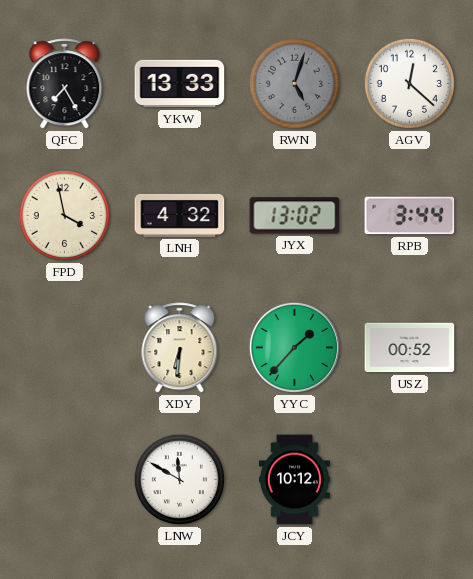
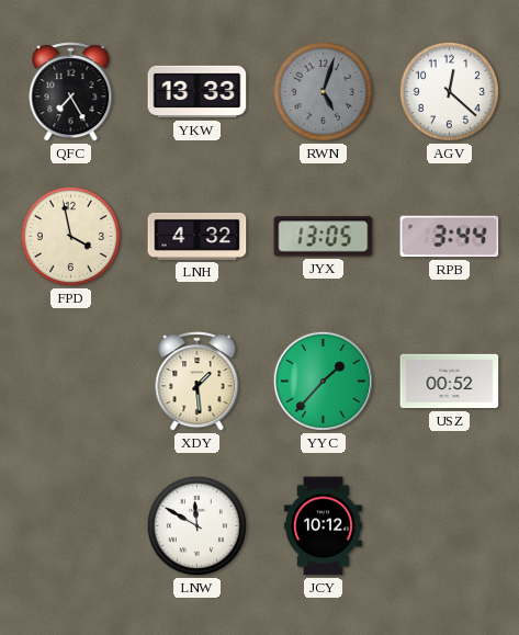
JYX: 13:02 -> 13:05
XDY: 6:31 -> 1:29
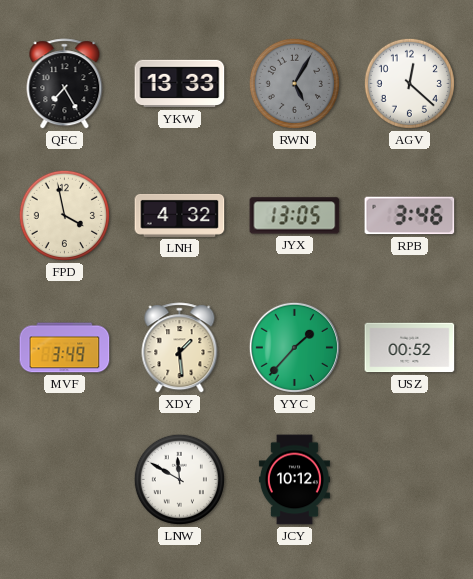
RWN: 5:03 -> 5:05
RPB: 3:44 -> 3:46
MVF: none -> 3:49
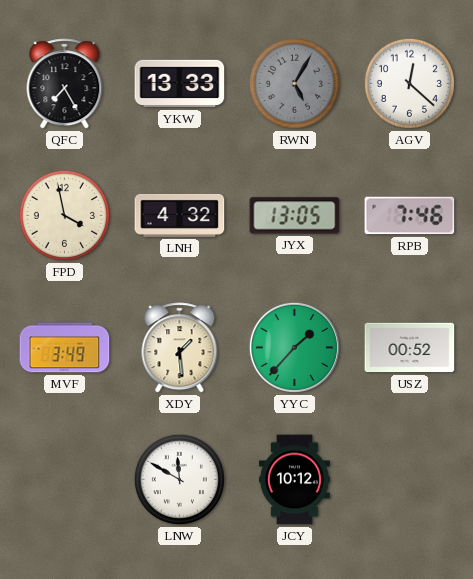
RPB: 3:46 -> 7:46
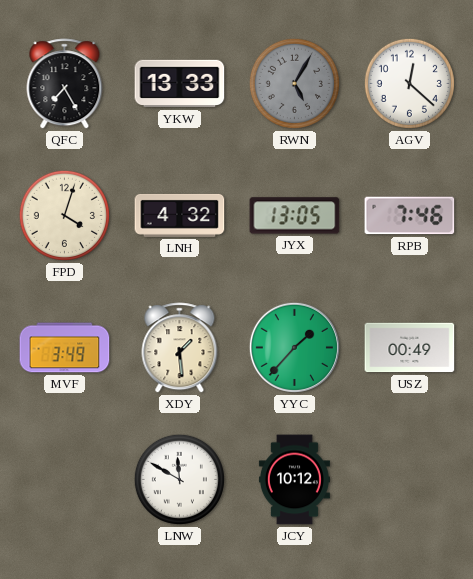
FPD: 3:58 -> 4:03
USZ: 00:52 -> 00:49
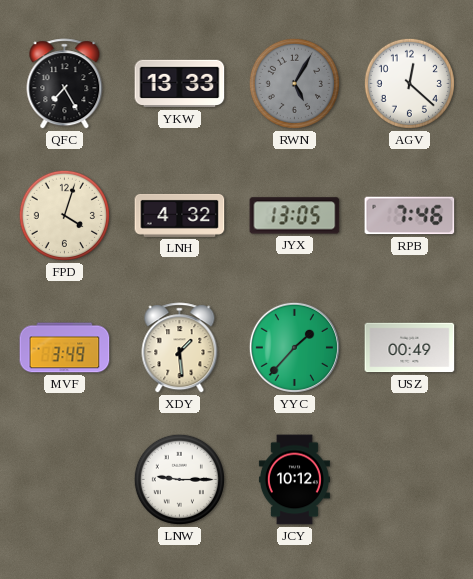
LNW: 11:50 -> 9:15
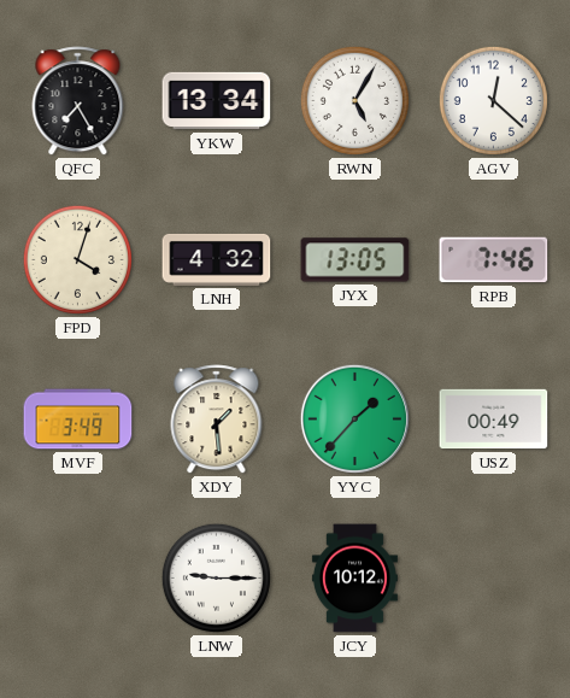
YKW: 13:33 -> 13:34
RWN dial: grey -> white
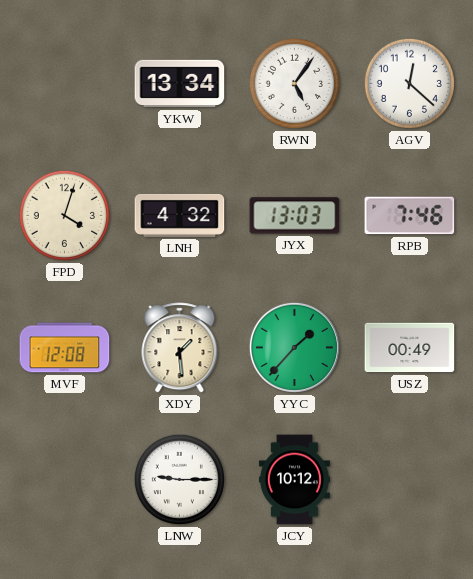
QFC: 7:25 -> none
RWN: 5:05 -> 5:06
JYX: 13:05 -> 13:03
MVF: 3:49 -> 12:08
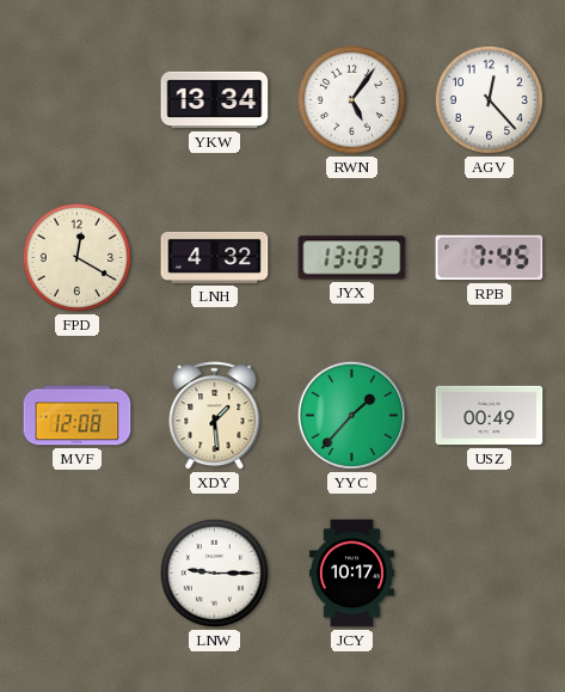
AGV: 12:22 -> 12:23
FPD: 4:03 -> 12:20
RPB: 7:46 -> 7:45
JCY: 10:12 -> 10:17
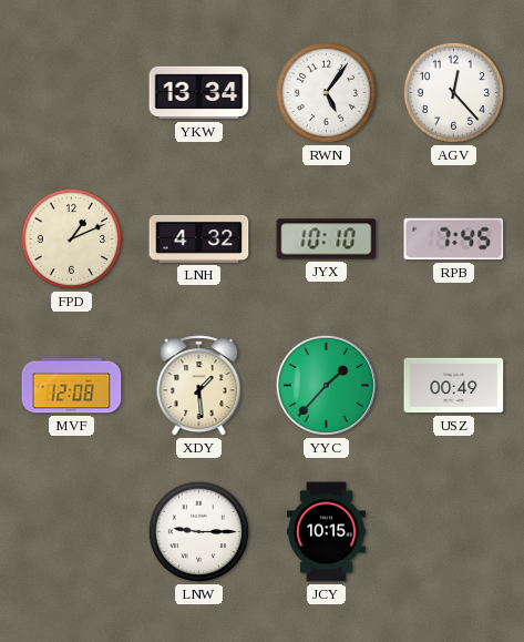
FPD: 12:20 -> 1:11
JYX: 13:03 -> 10:10
JCY: 10:17 -> 10:15
